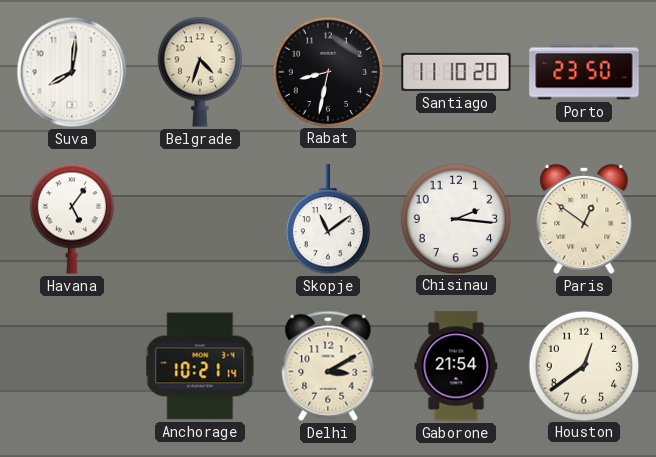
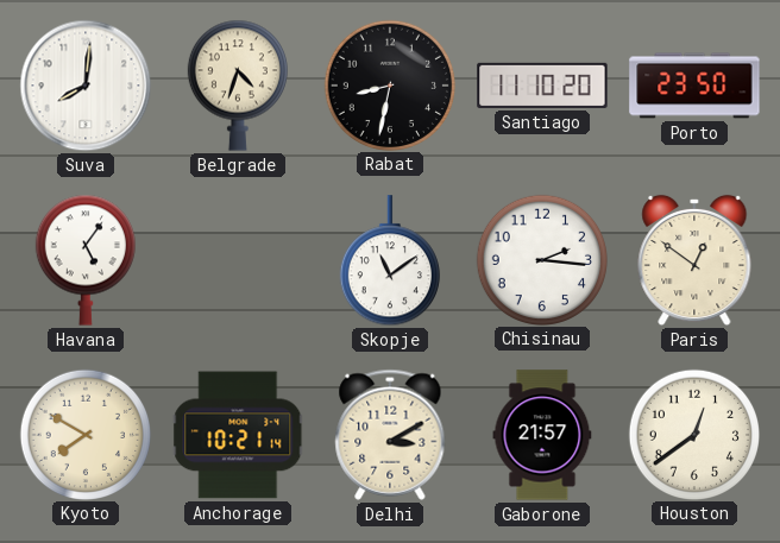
Kyoto: none -> 7:50
Gaborone: 21:54 -> 21:57
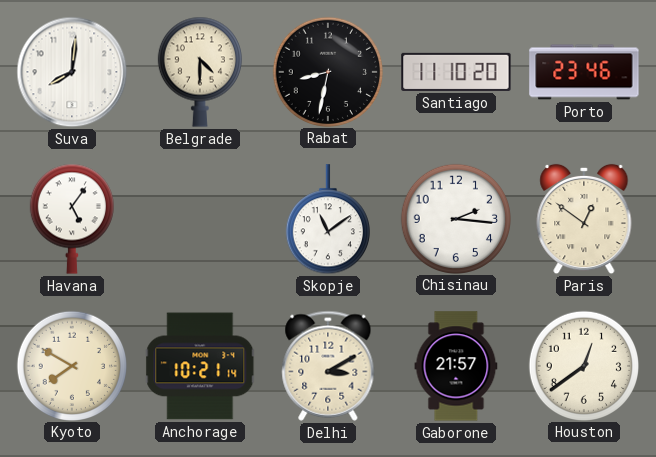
Belgrade: 4:33 -> 4:30
Porto: 23:50 -> 23:46
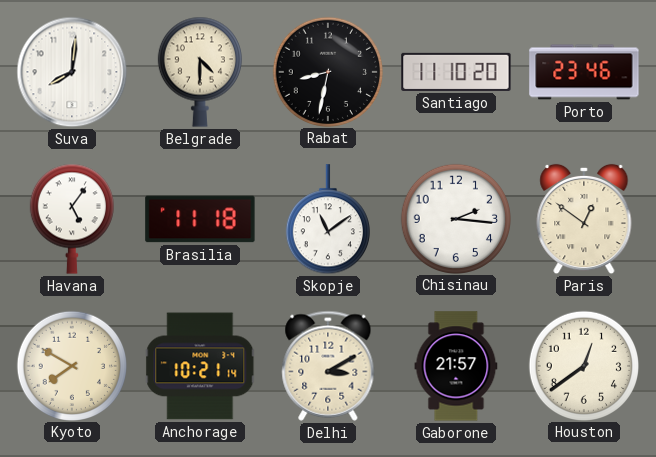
Brasilia: none -> 11:18
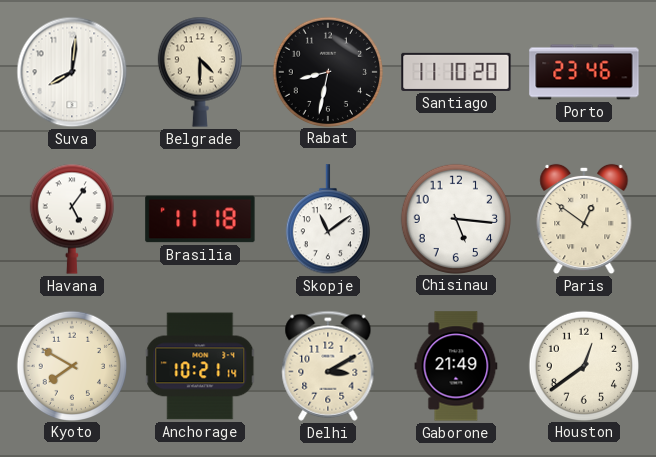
Chisinau: 2:16 -> 5:16
Gaborone: 21:57 -> 21:49
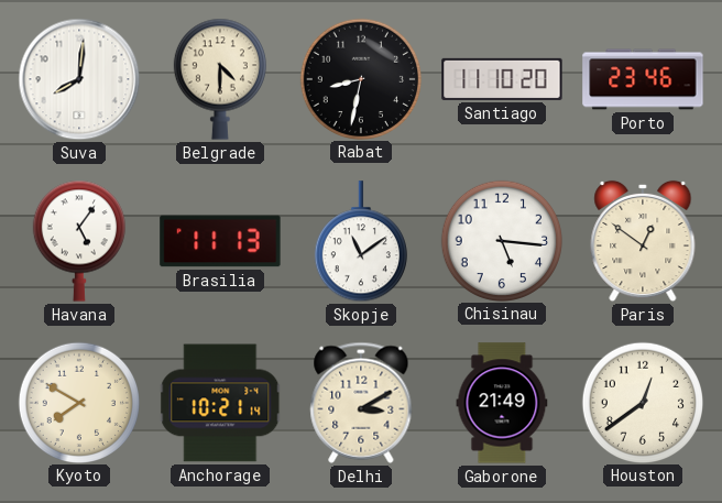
Brasilia: 11:18 -> 11:13
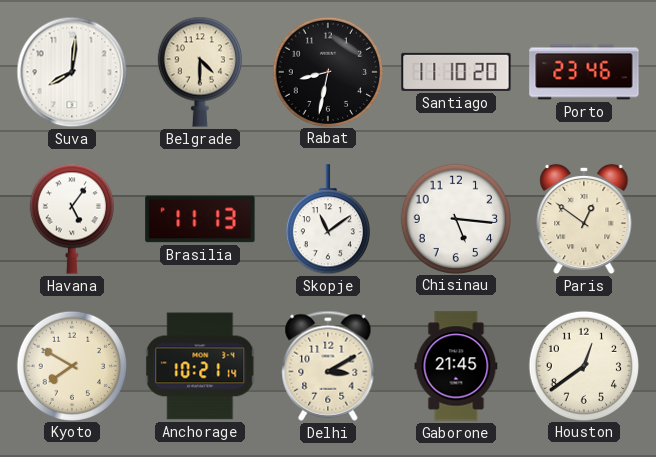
Gaborone: 21:49 -> 21:45
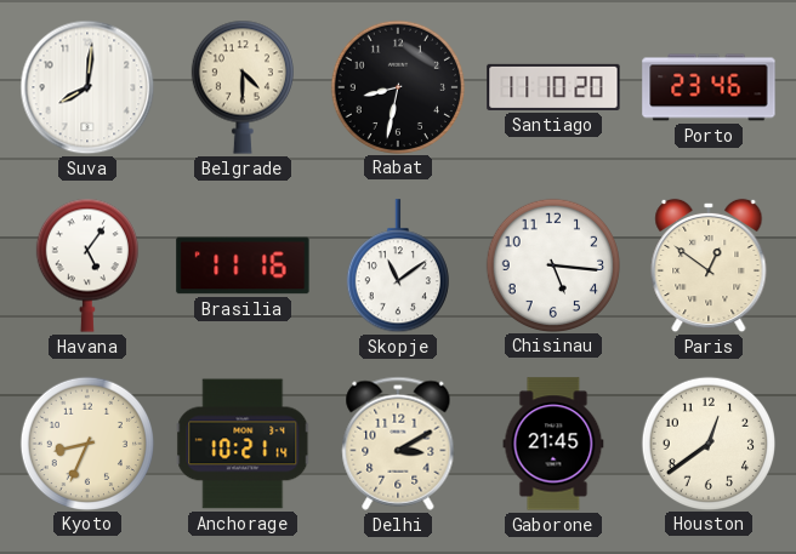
Brasilia: 11:13 -> 11:16
Kyoto: 7:50 -> 8:34
